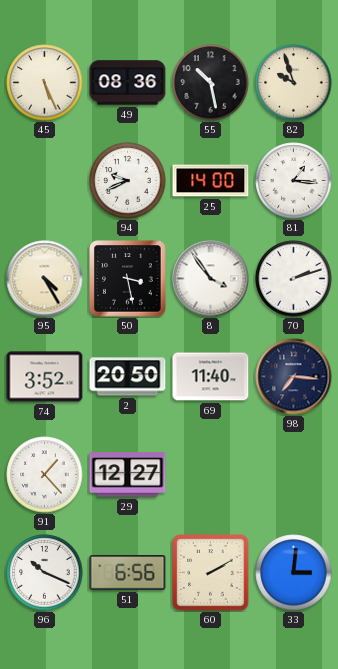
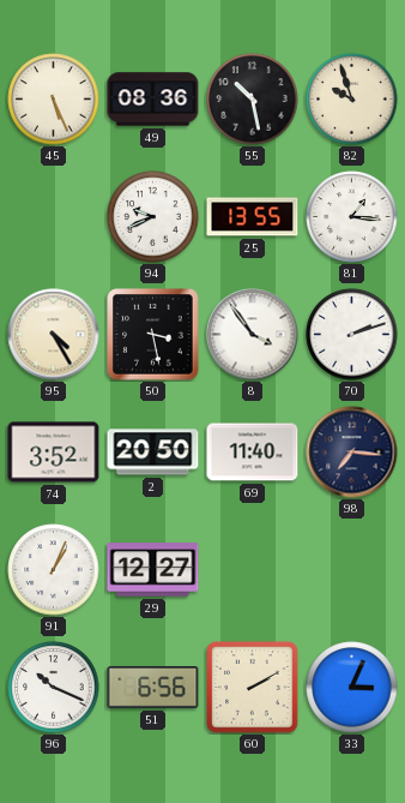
25: 14:00 -> 13:55
91: 1:23 -> 1:04
33: 3:01 -> 3:04
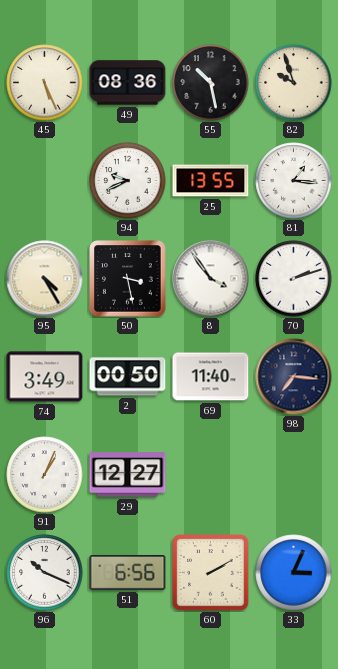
74: 3:52 -> 3:49
2: 20:50 -> 00:50
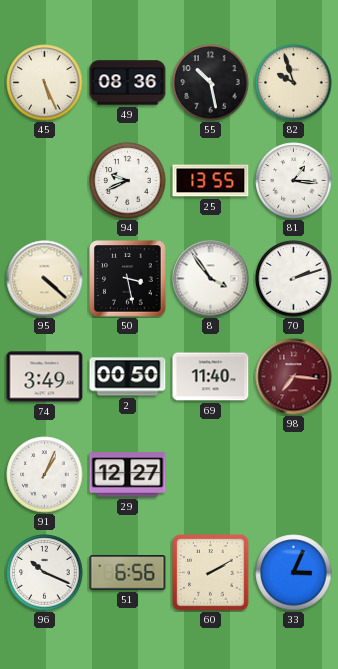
95: 4:25 -> 4:22
98 dial: navy -> burgundy
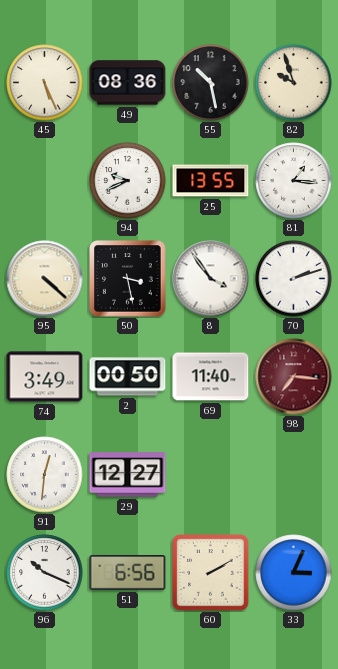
91: 1:04 -> 12:31
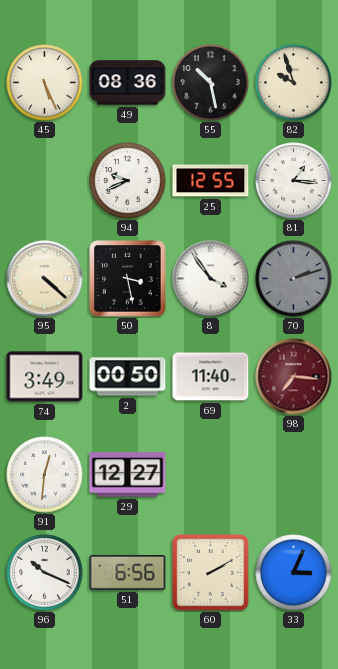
25: 13:55 -> 12:55
70 dial: white -> grey
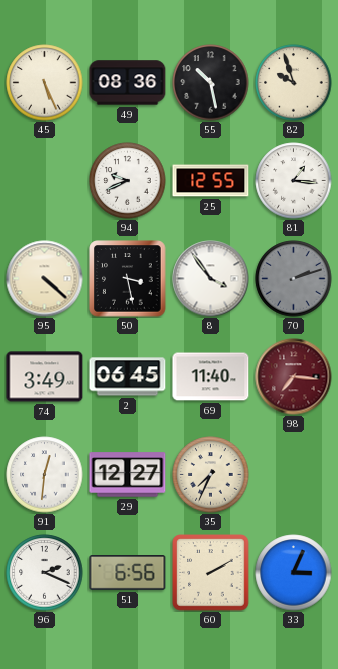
2: 00:50 -> 06:45
35: none -> 7:34
96: 10:19 -> 2:19
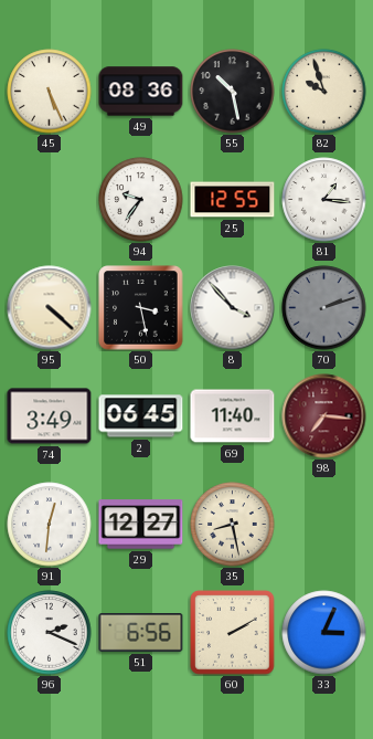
94: 9:41 -> 9:36
8: 3:54 -> 3:53
35: 7:34 -> 8:28
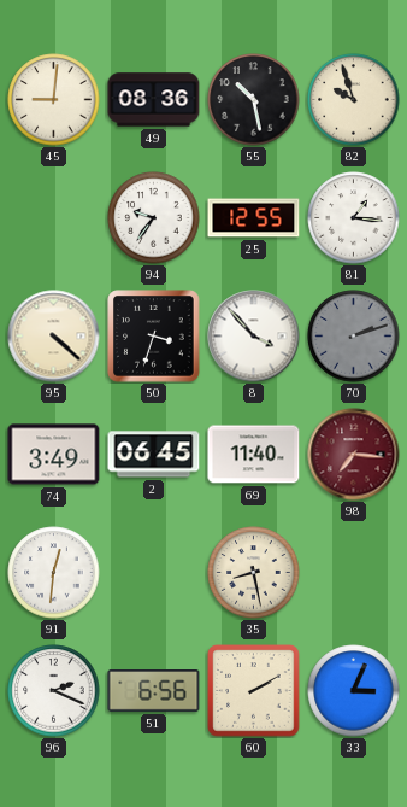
45: 5:26 -> 9:01
50: 3:28 -> 3:33
29: 12:27 -> none
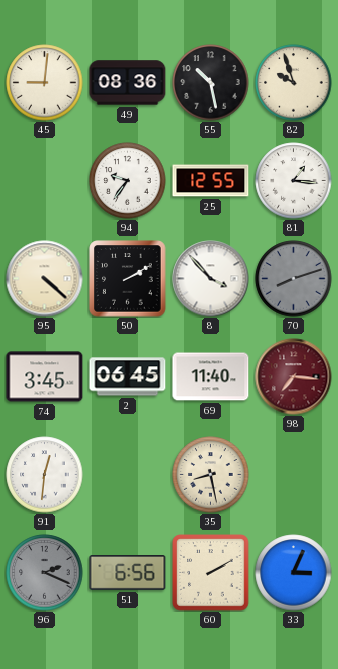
50: 3:33 -> 2:10
70: 2:12 -> 8:12
74: 3:49 -> 3:45
96 dial: white -> grey
